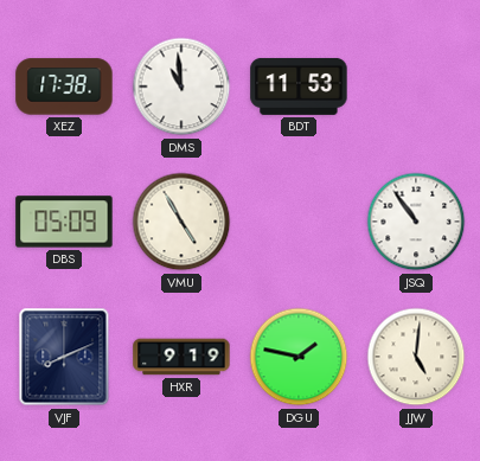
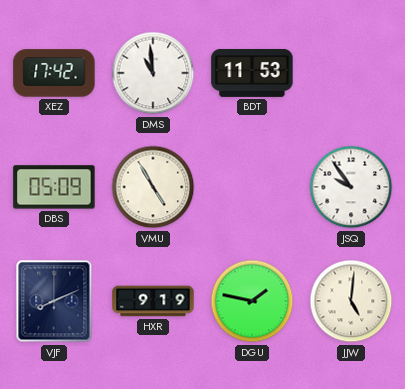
XEZ: 17:38 -> 17:42
JSQ: 10:54 -> 9:54
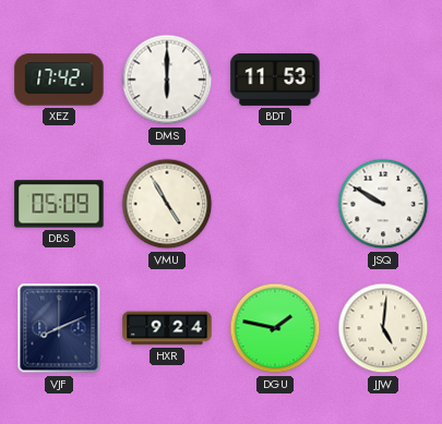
DMS: 10:59 -> 6:00
JSQ: 9:54 -> 9:50
HXR: 9:19 -> 9:24
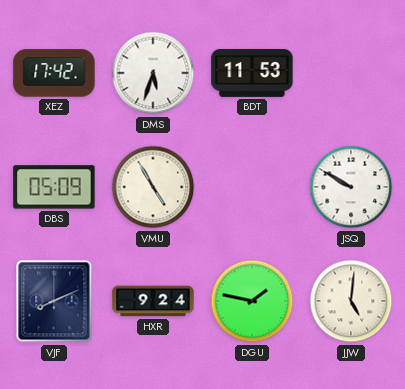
DMS: 6:00 -> 5:33
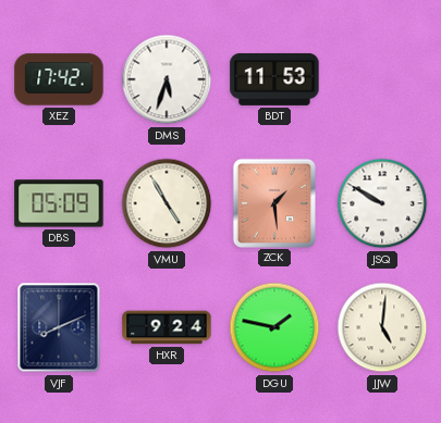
ZCK: none -> 1:29
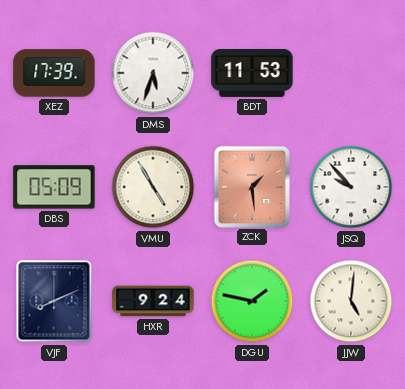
XEZ: 17:42 -> 17:39
JSQ: 9:50 -> 9:53
